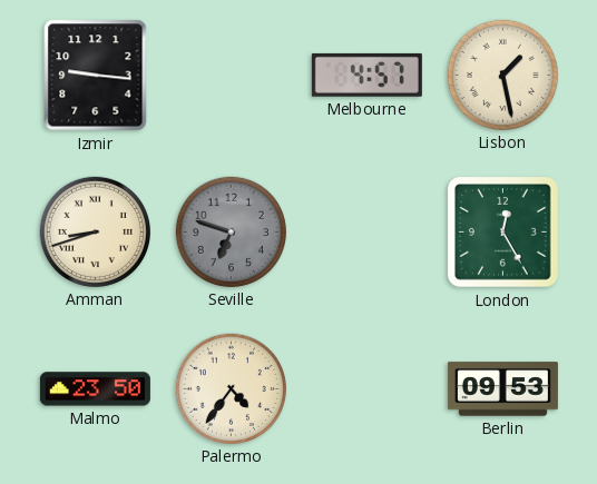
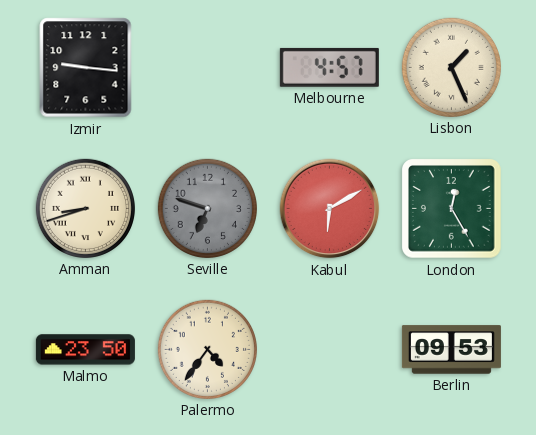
Lisbon: 1:28 -> 1:26
Kabul: none -> 6:10
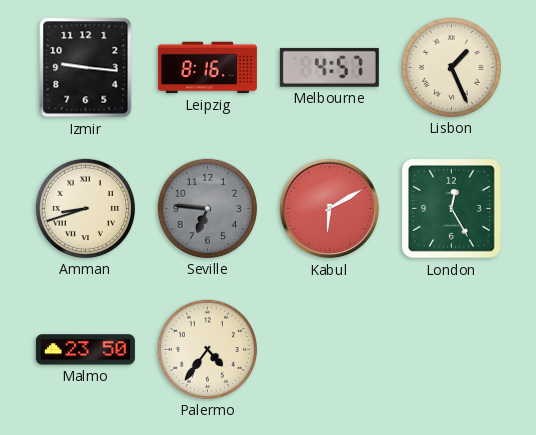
Leipzig: none -> 8:16
Seville: 6:48 -> 6:46
Berlin: 09:53 -> none
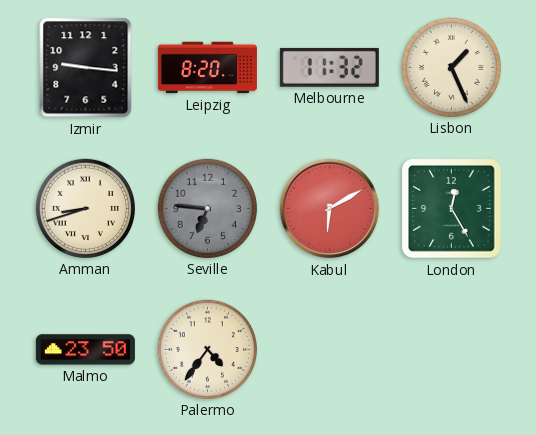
Leipzig: 8:16 -> 8:20
Melbourne: 4:57 -> 11:32
